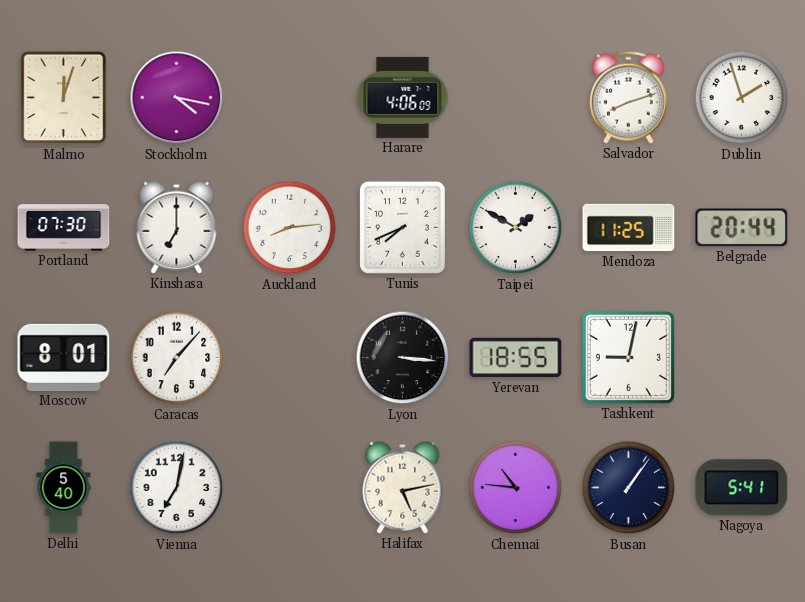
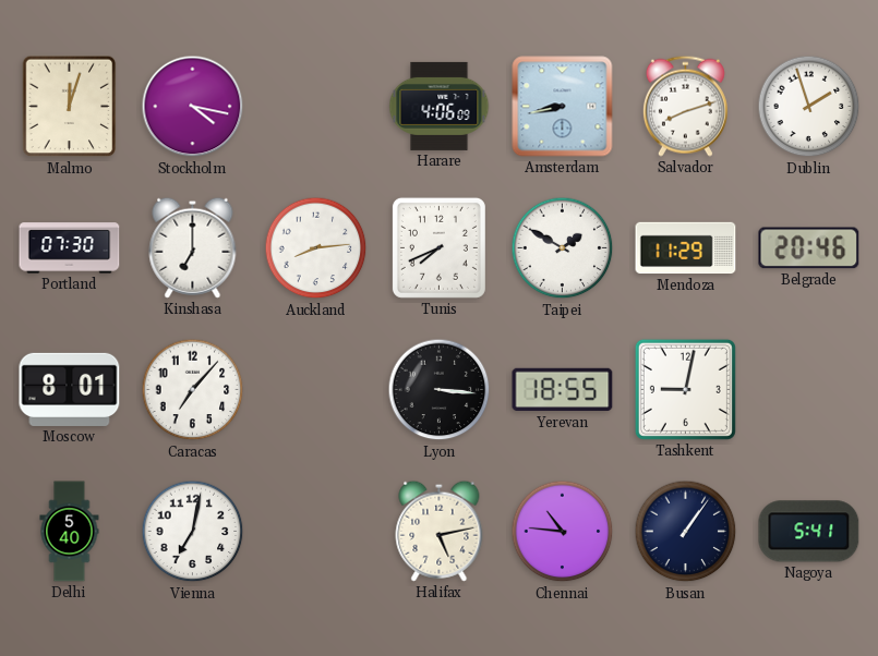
Amsterdam: none -> 8:43
Mendoza: 11:25 -> 11:29
Belgrade: 20:44 -> 20:46
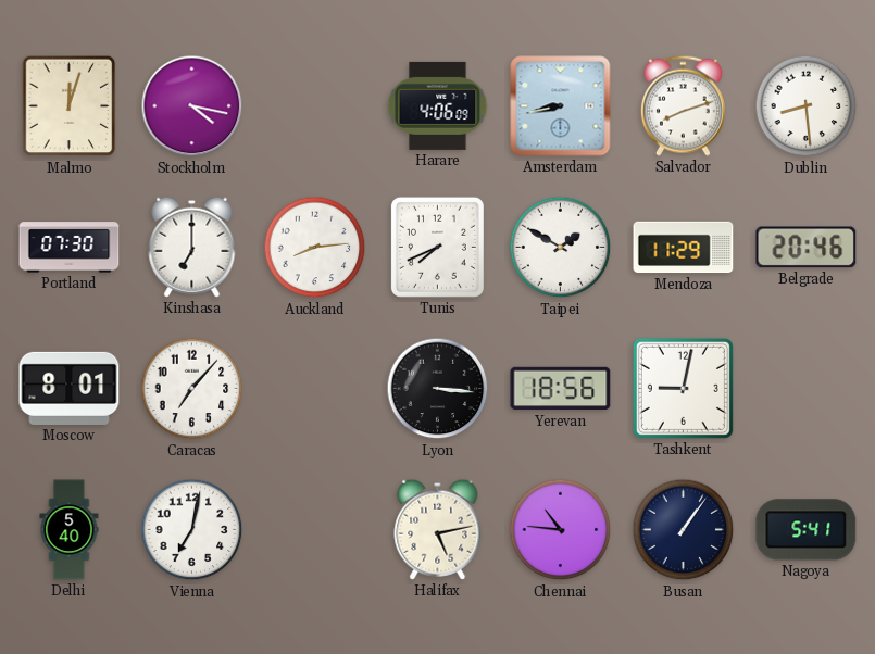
Dublin: 1:57 -> 8:29
Yerevan: 18:55 -> 18:56
